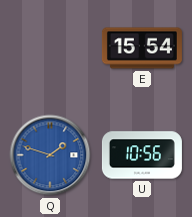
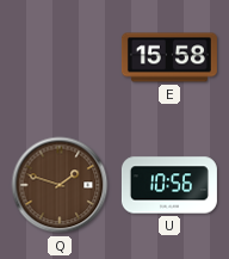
E: 15:54 -> 15:58
Q dial: blue -> brown
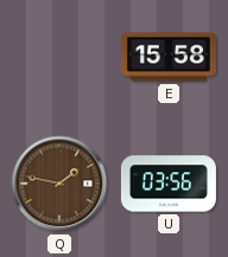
Q: 1:48 -> 1:47
U: 10:56 -> 03:56
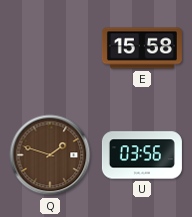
Q: 1:47 -> 1:48
